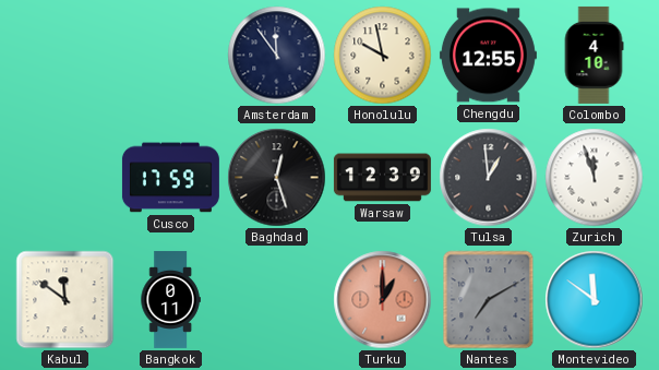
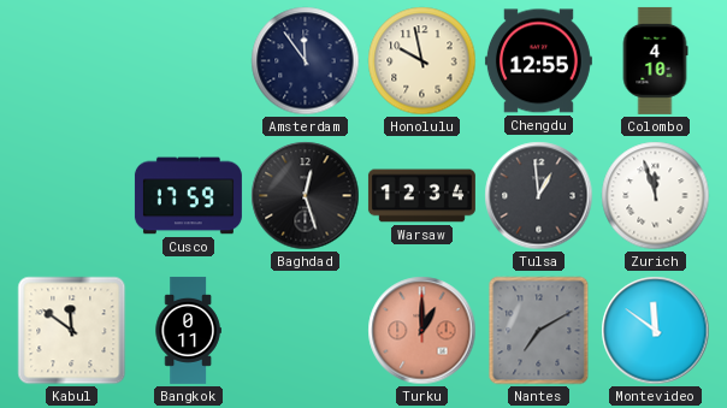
Warsaw: 12:39 -> 12:34
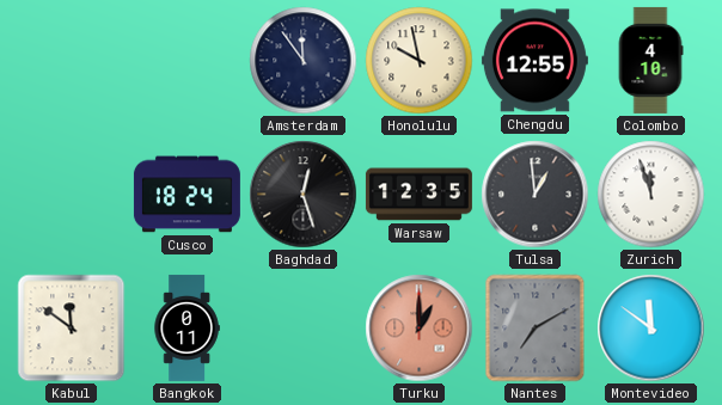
Cusco: 17:59 -> 18:24
Warsaw: 12:34 -> 12:35
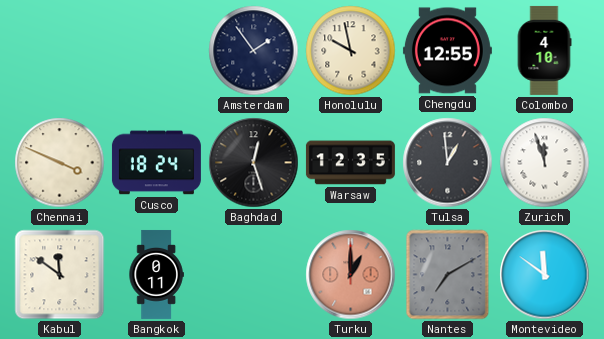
Amsterdam: 11:54 -> 1:54
Chennai: none -> 3:49
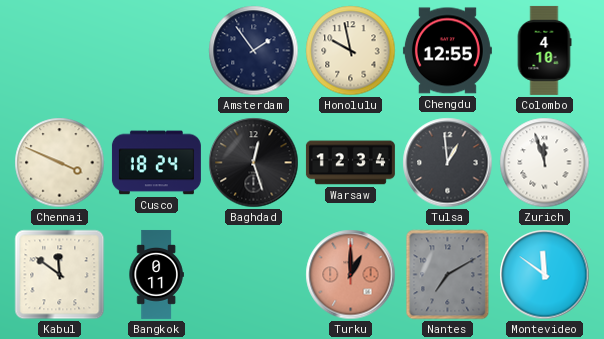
Warsaw: 12:35 -> 12:34
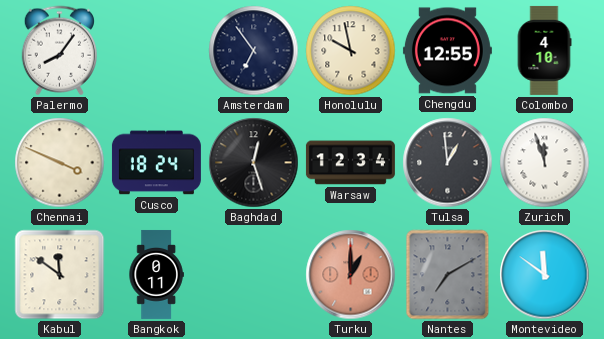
Palermo: none -> 8:06
Amsterdam: 1:54 -> 6:54
